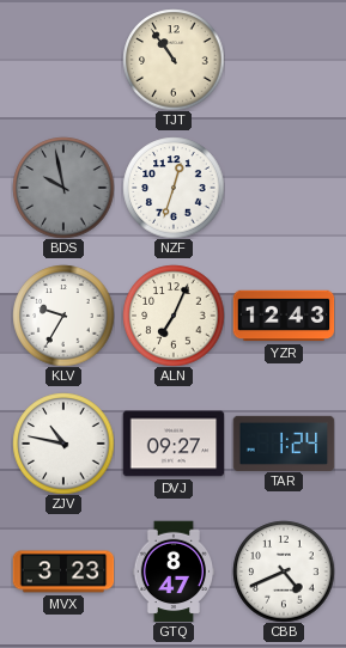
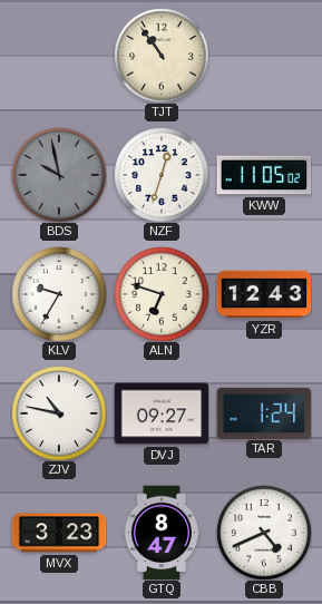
KWW: none -> 11:05
ALN: 7:04 -> 6:48
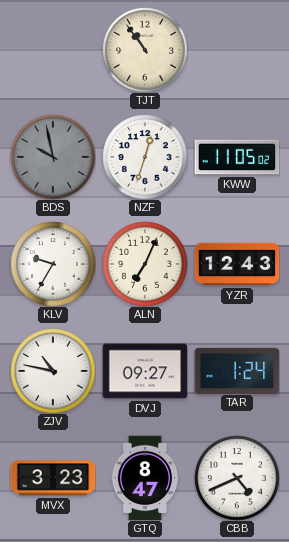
ALN: 6:48 -> 7:04
